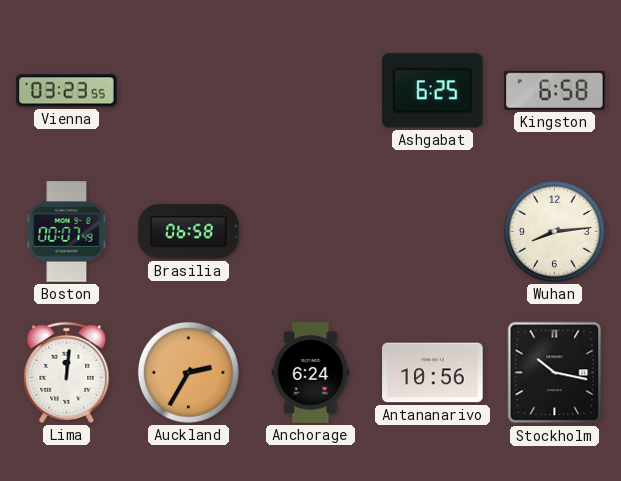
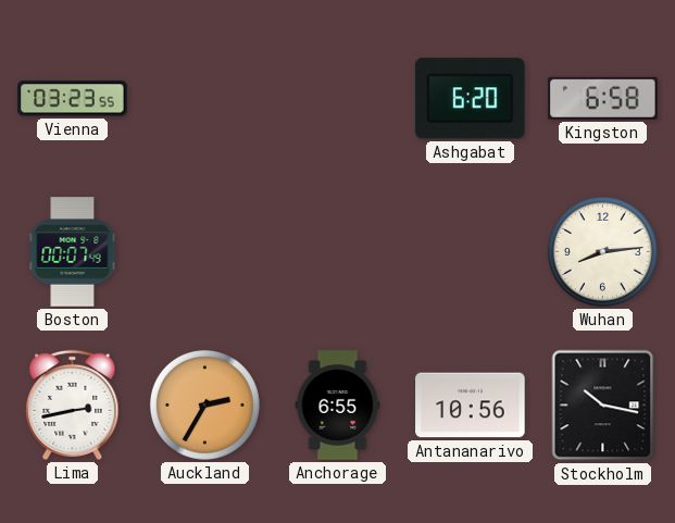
Ashgabat: 6:25 -> 6:20
Brasilia: 06:58 -> none
Lima: 12:01 -> 2:43
Anchorage: 6:24 -> 6:55
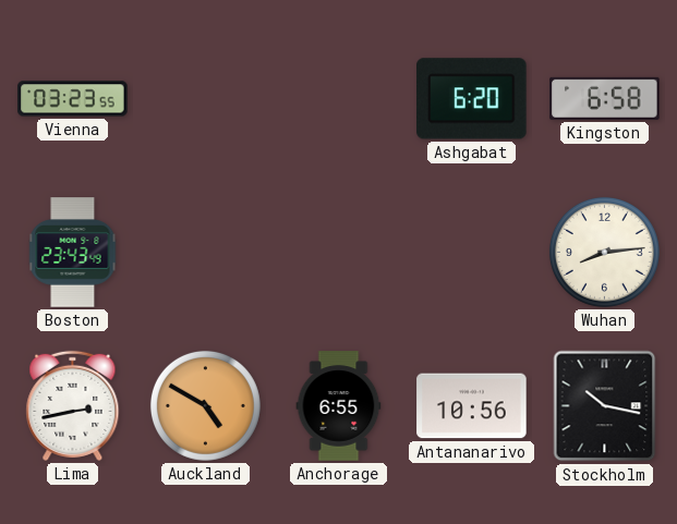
Boston: 00:07 -> 23:43
Auckland: 2:35 -> 4:50
